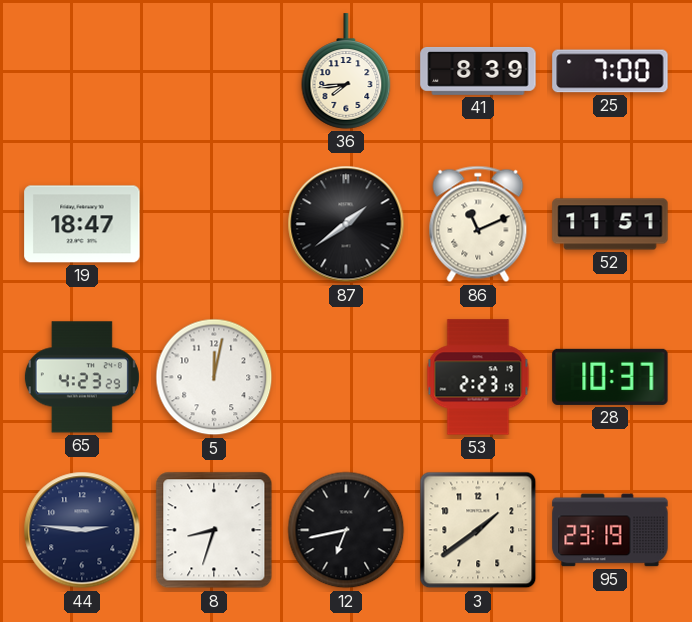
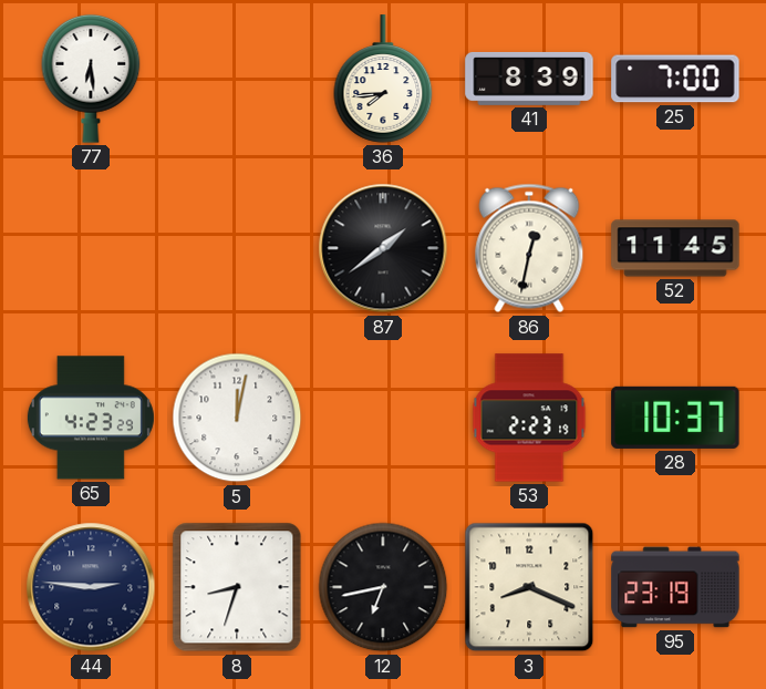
77: none -> 6:29
19: 18:47 -> none
86: 11:11 -> 12:32
52: 11:51 -> 11:45
3: 1:39 -> 8:19
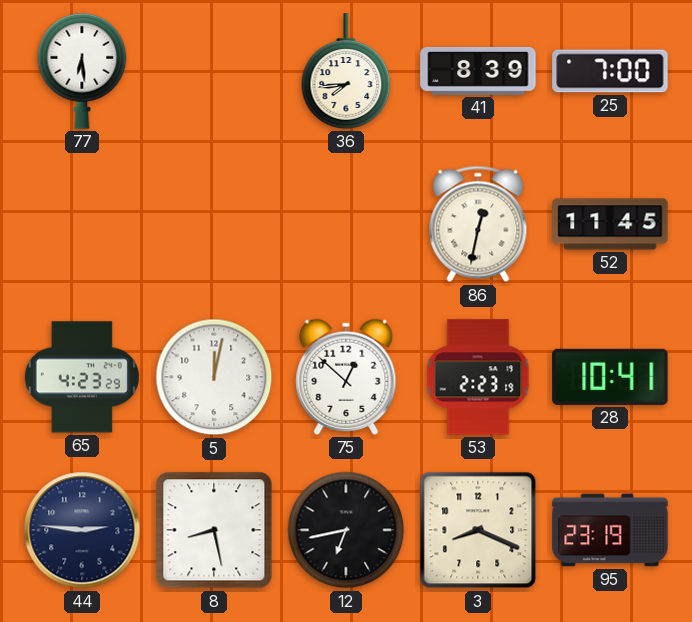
87: 1:39 -> none
75: none -> 12:52
28: 10:37 -> 10:41
8: 8:33 -> 8:28
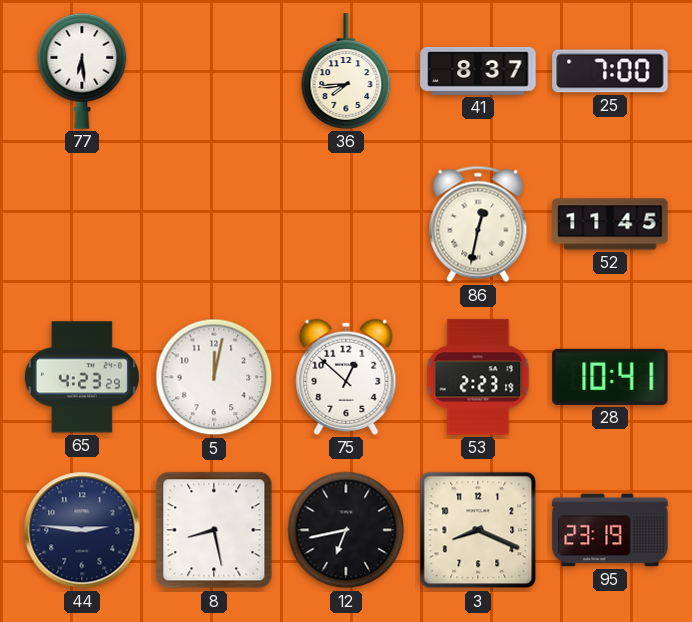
41: 8:39 -> 8:37
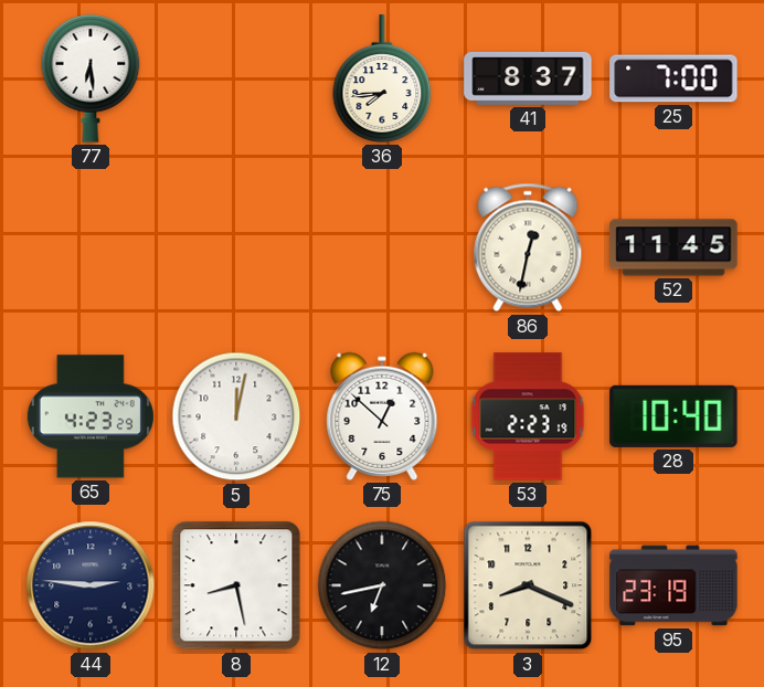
28: 10:41 -> 10:40
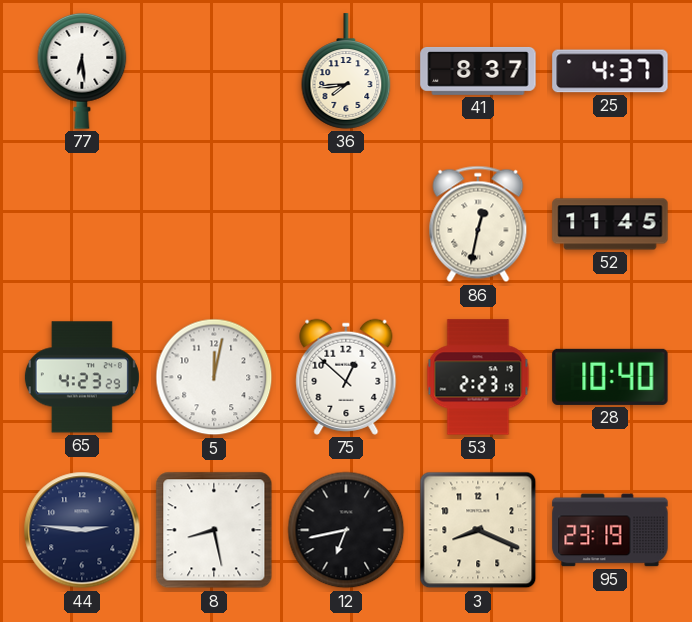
25: 7:00 -> 4:37
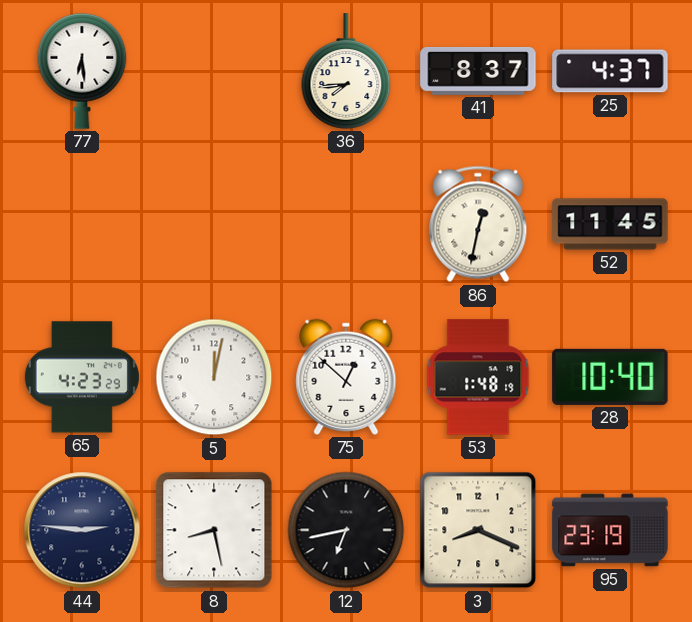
53: 2:23 -> 1:48
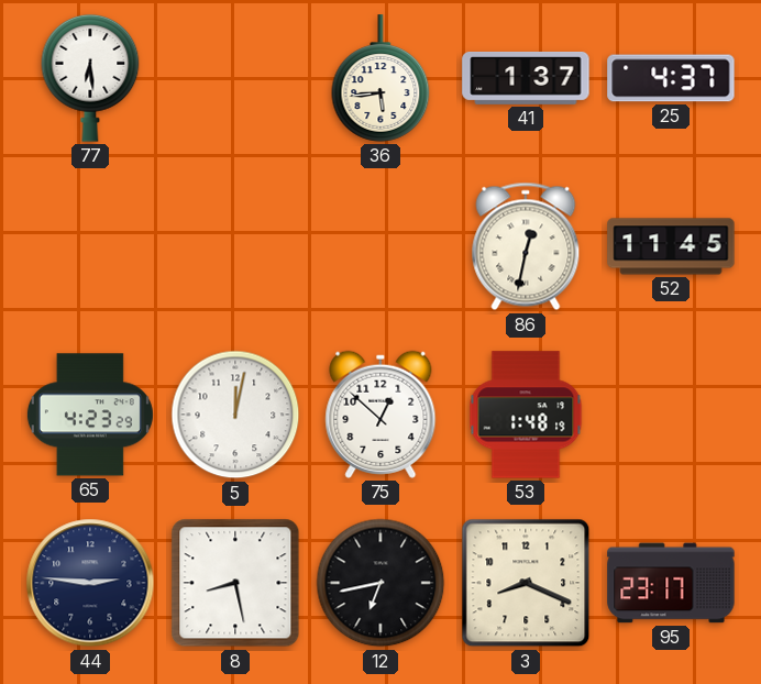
36: 7:44 -> 5:44
41: 8:37 -> 1:37
28: 10:40 -> none
95: 23:19 -> 23:17
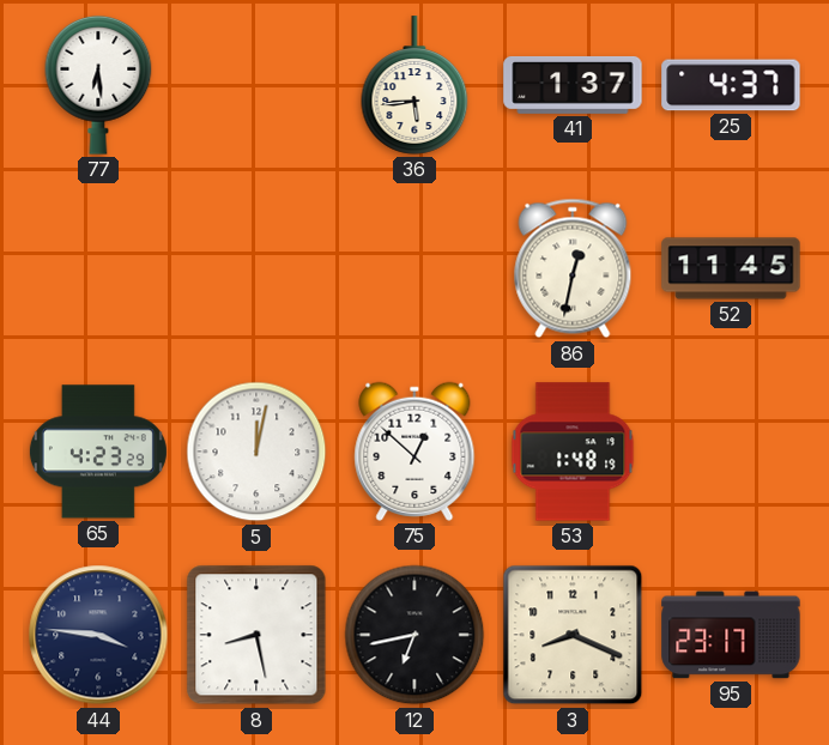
44: 2:46 -> 3:46
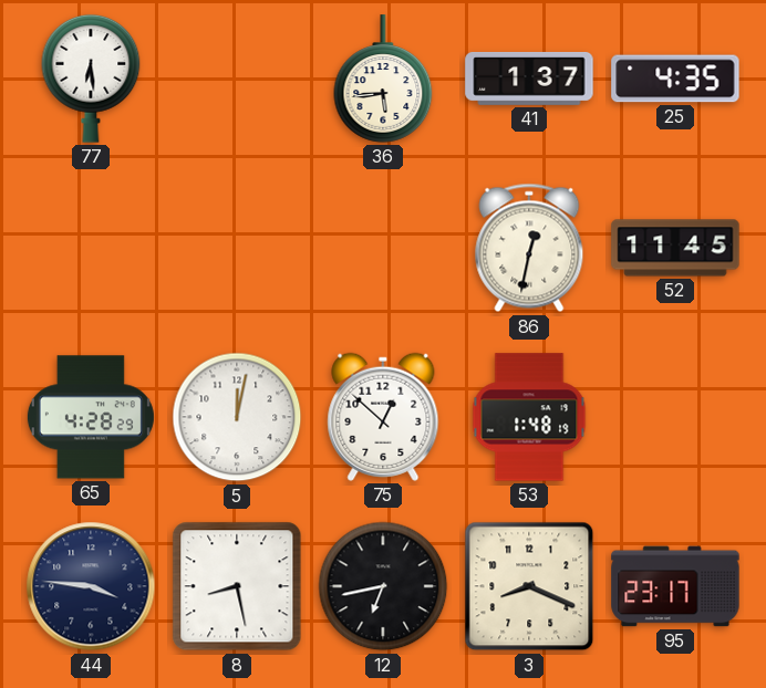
25: 4:37 -> 4:35
65: 4:23 -> 4:28
